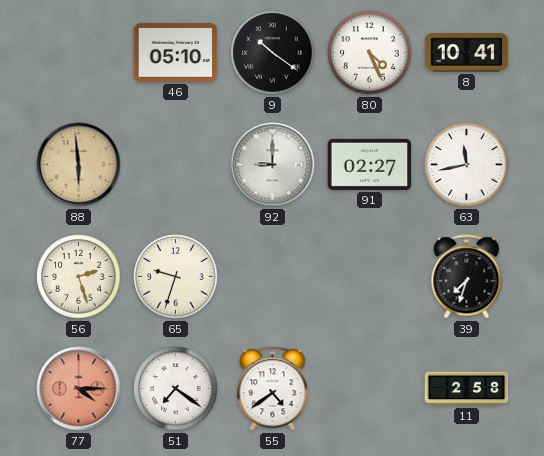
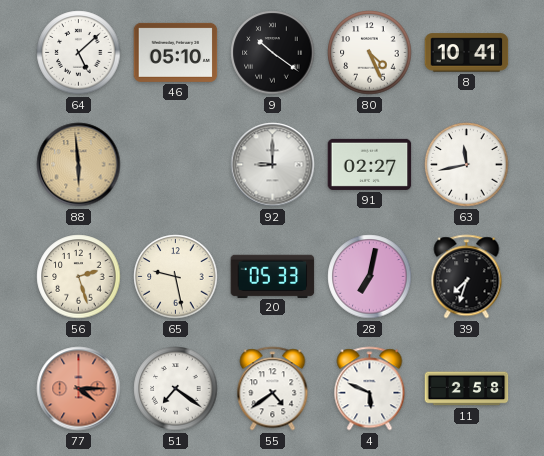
64: none -> 5:08
65: 9:33 -> 9:28
20: none -> 05:33
28: none -> 7:02
4: none -> 5:49
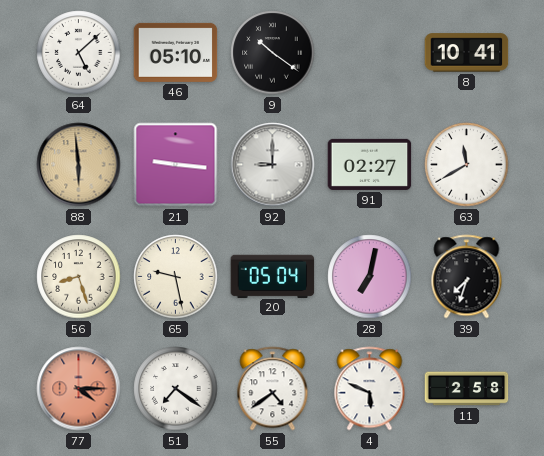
80: 4:26 -> none
21: none -> 9:16
63: 11:43 -> 11:40
56: 2:27 -> 8:27
20: 05:33 -> 05:04
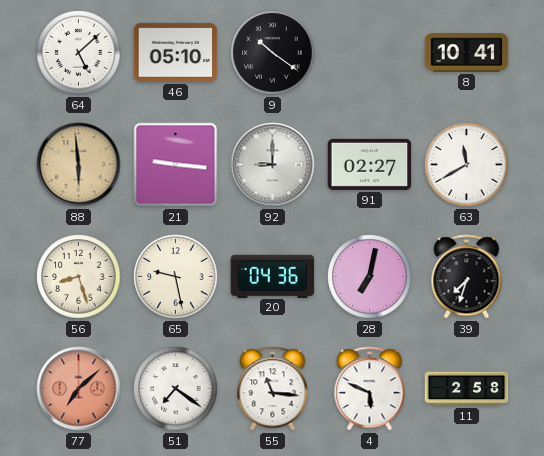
20: 05:04 -> 04:36
77: 4:15 -> 7:08
55: 4:39 -> 11:16
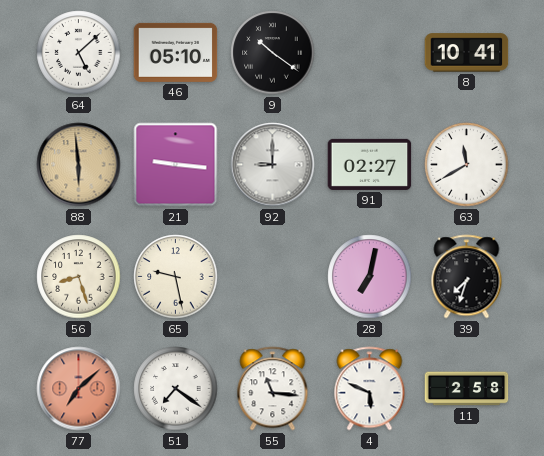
20: 04:36 -> none
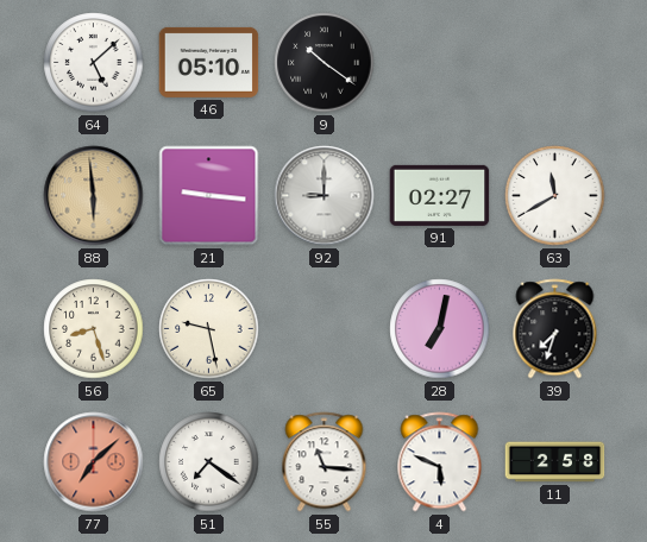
8: 10:41 -> none
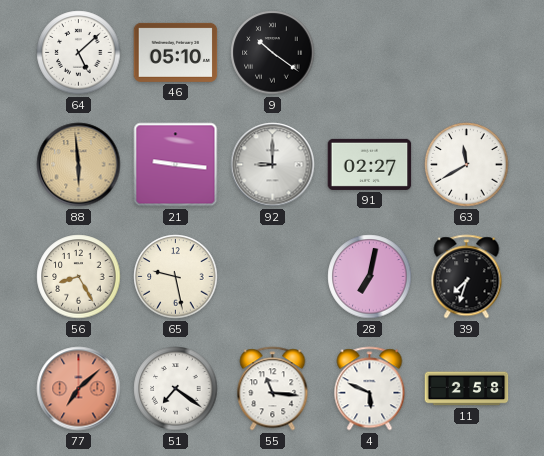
56: 8:27 -> 8:25
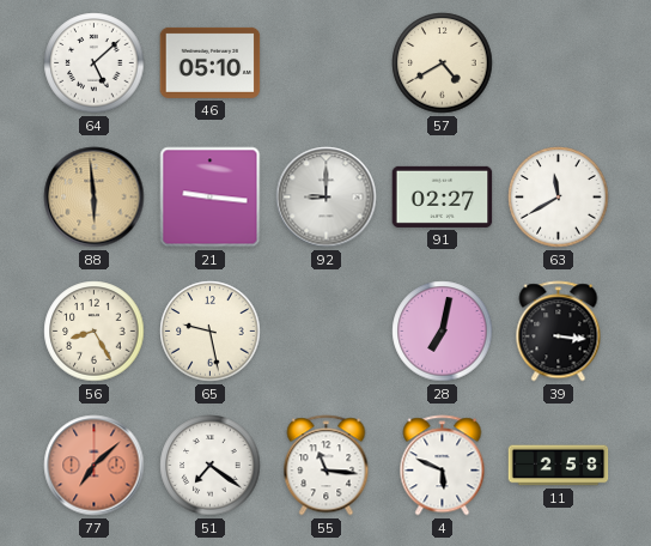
9: 10:21 -> none
57: none -> 4:40
39: 7:33 -> 3:16
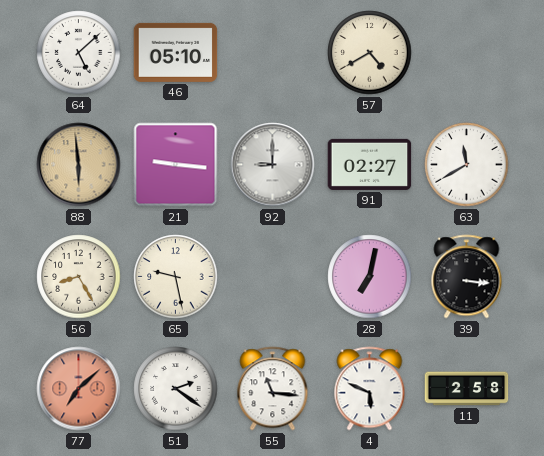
51: 7:21 -> 2:21
